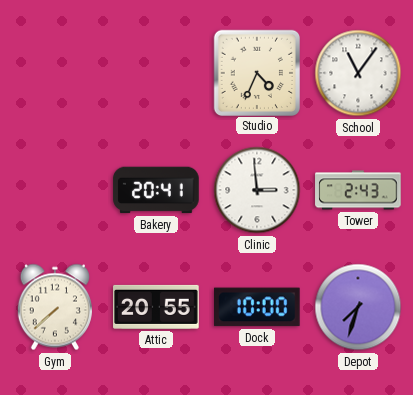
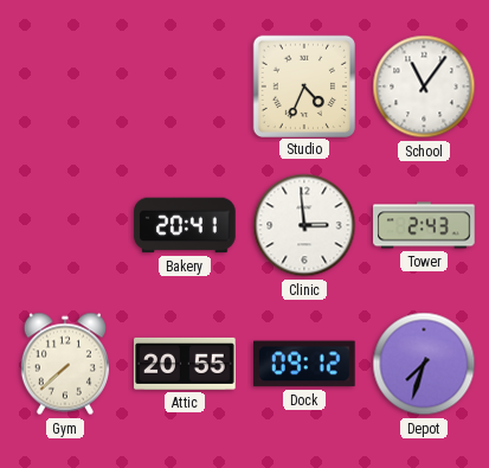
Dock: 10:00 -> 09:12
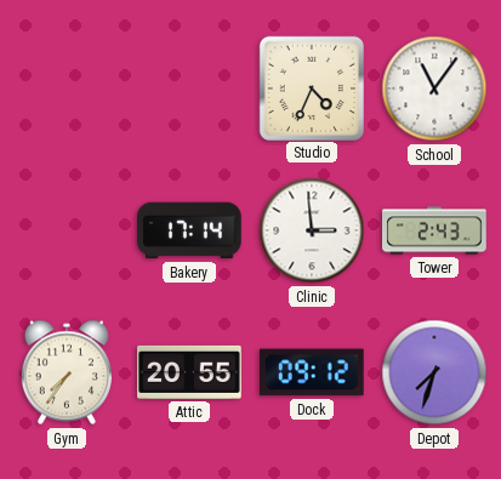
Bakery: 20:41 -> 17:14
Gym: 7:38 -> 7:36
